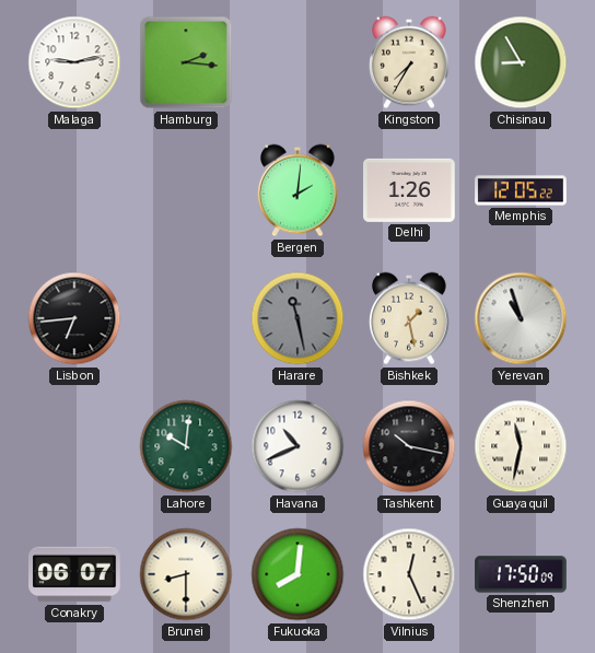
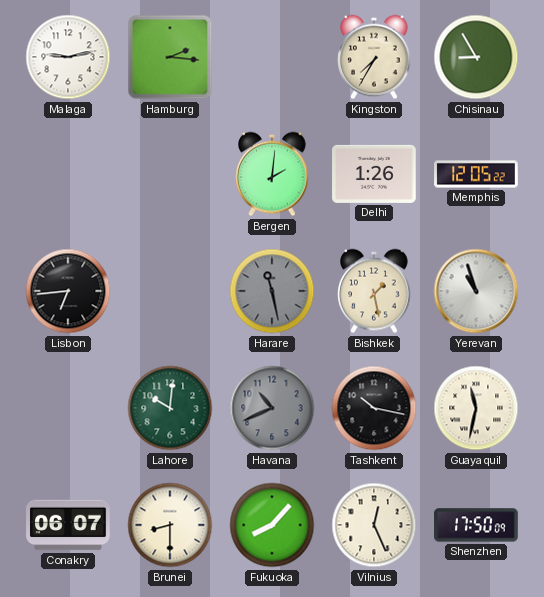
Havana dial: white -> grey
Fukuoka: 8:01 -> 8:07
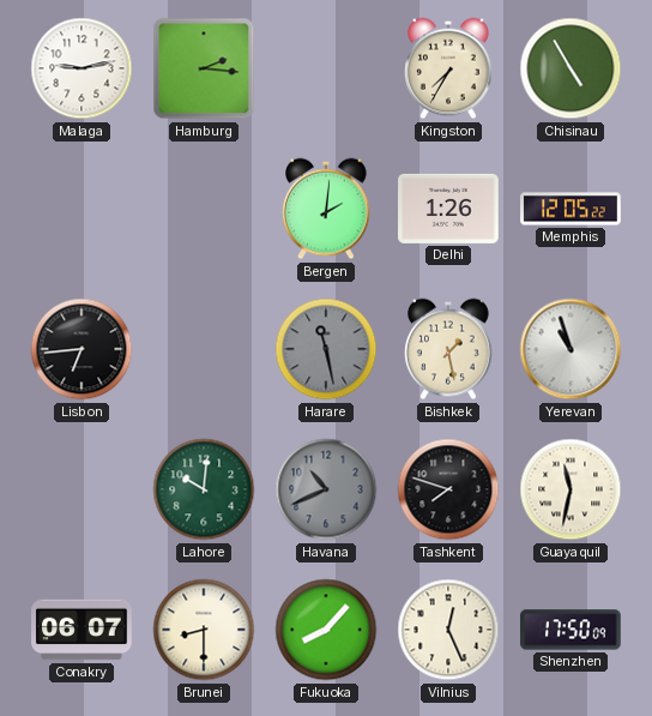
Chisinau: 8:55 -> 4:55
Tashkent: 10:17 -> 7:48
